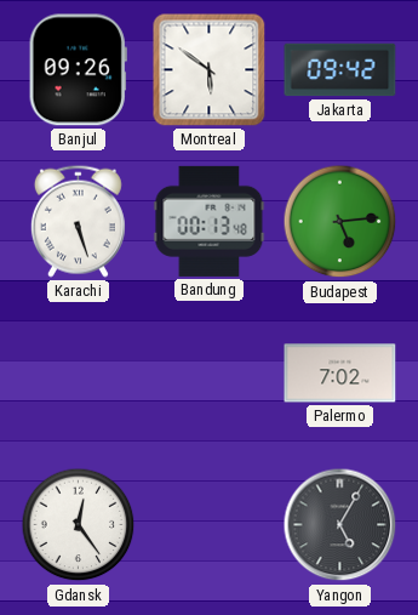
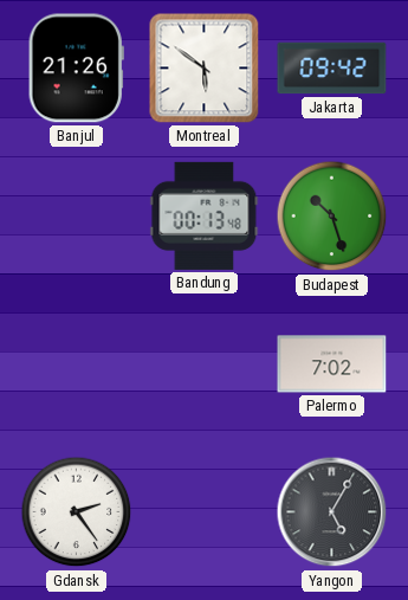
Banjul: 09:26 -> 21:26
Karachi: 5:27 -> none
Budapest: 5:14 -> 10:27
Gdansk: 12:24 -> 2:24
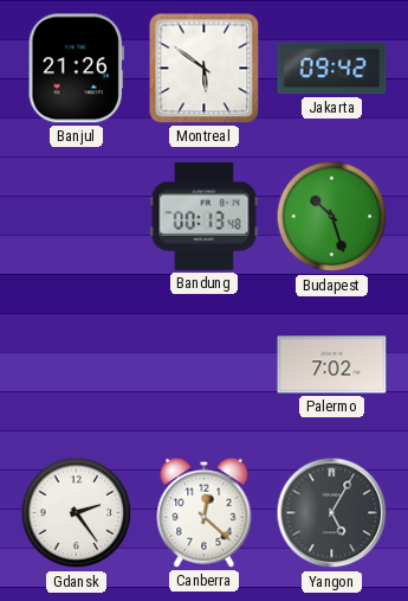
Canberra: none -> 12:22
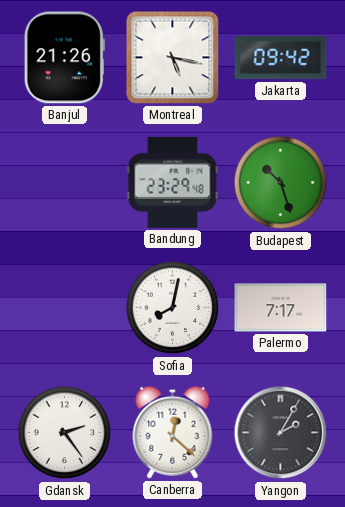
Montreal: 5:51 -> 5:17
Bandung: 00:13 -> 23:29
Sofia: none -> 8:02
Palermo: 7:02 -> 7:17
Yangon: 5:05 -> 2:05
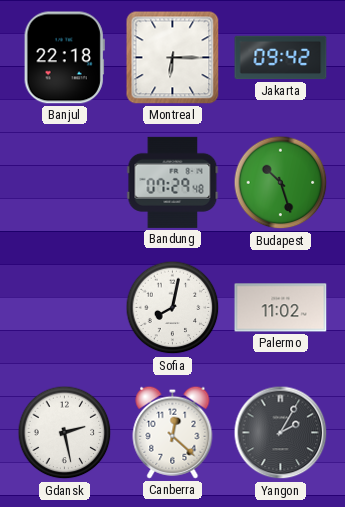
Banjul: 21:26 -> 22:18
Montreal: 5:17 -> 6:15
Bandung: 23:29 -> 07:29
Palermo: 7:17 -> 11:02
Gdansk: 2:24 -> 2:28
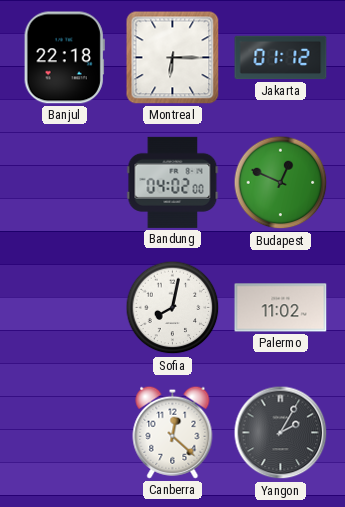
Jakarta: 09:42 -> 01:12
Bandung: 07:29 -> 04:02
Budapest: 10:27 -> 12:49
Gdansk: 2:28 -> none
